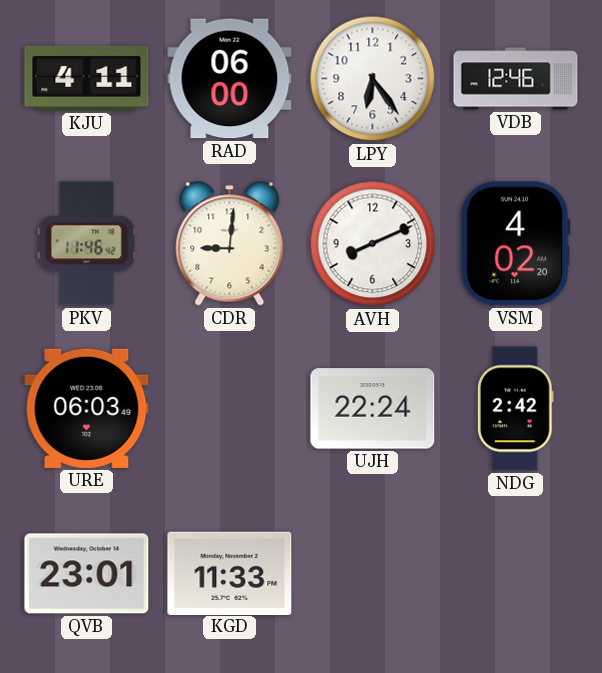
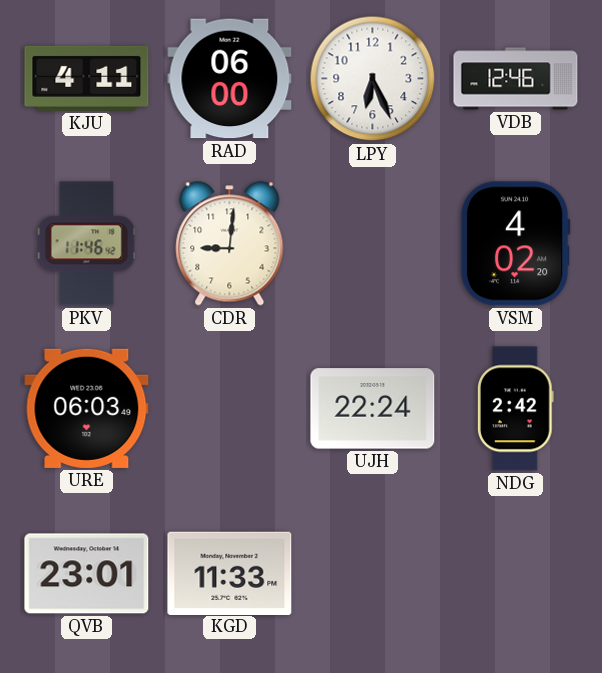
LPY: 6:24 -> 6:26
AVH: 8:11 -> none
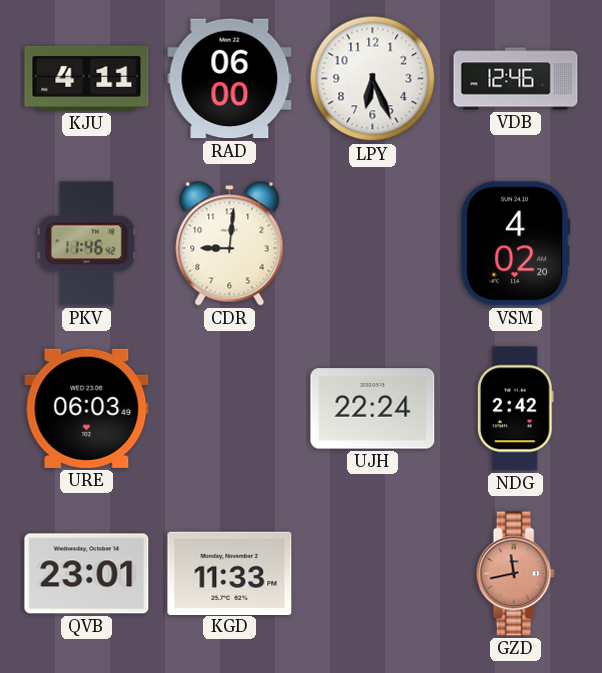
GZD: none -> 11:43
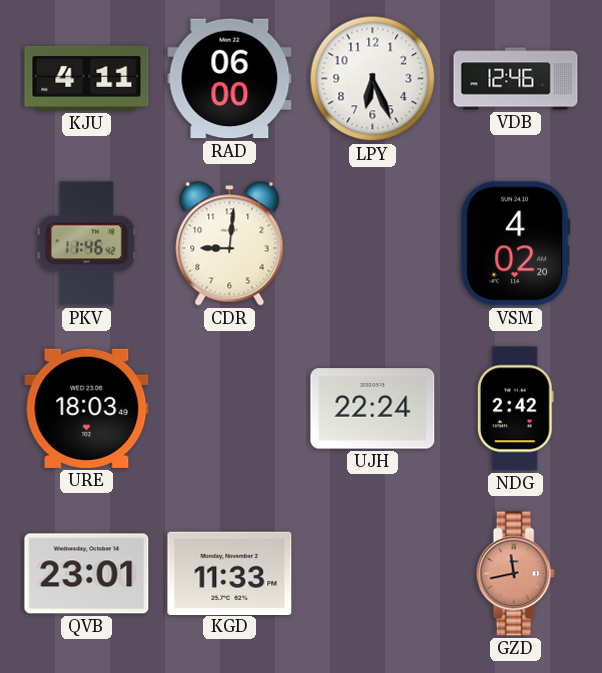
URE: 06:03 -> 18:03
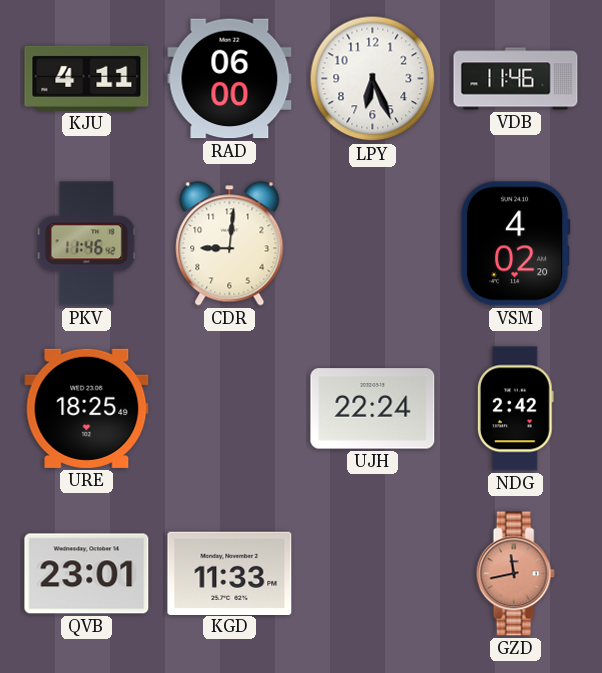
VDB: 12:46 -> 11:46
URE: 18:03 -> 18:25
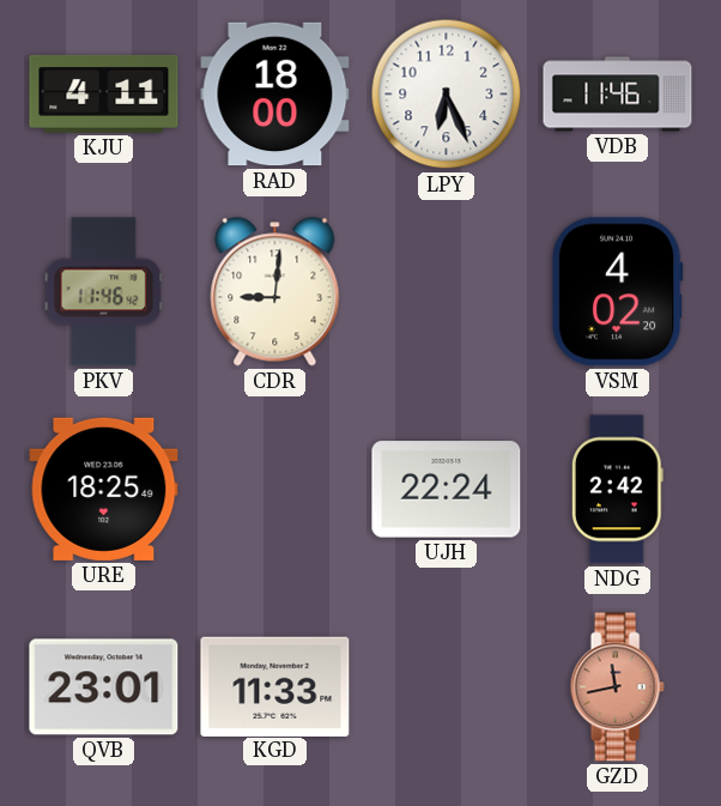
RAD: 06:00 -> 18:00
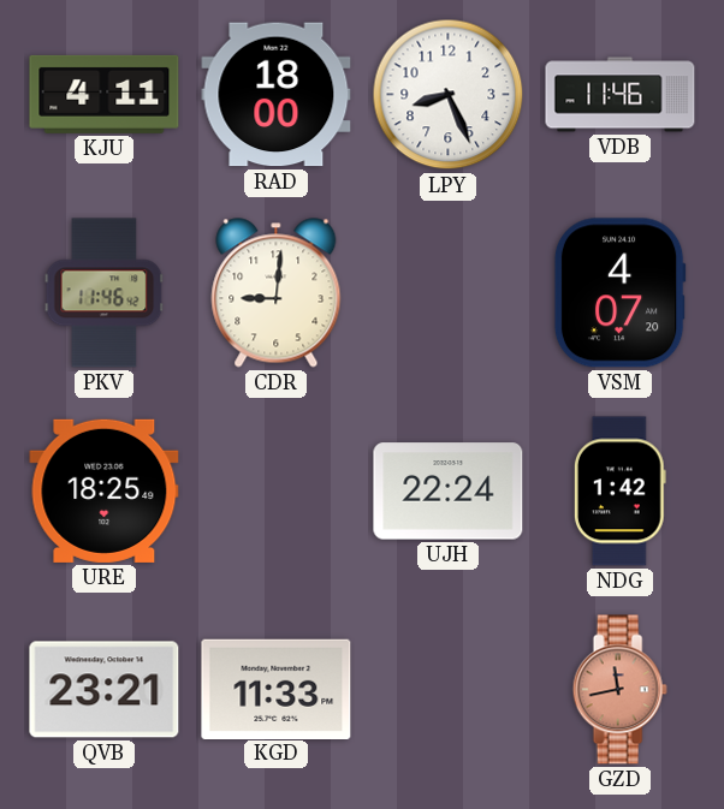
LPY: 6:26 -> 8:26
VSM: 4:02 -> 4:07
NDG: 2:42 -> 1:42
QVB: 23:01 -> 23:21
